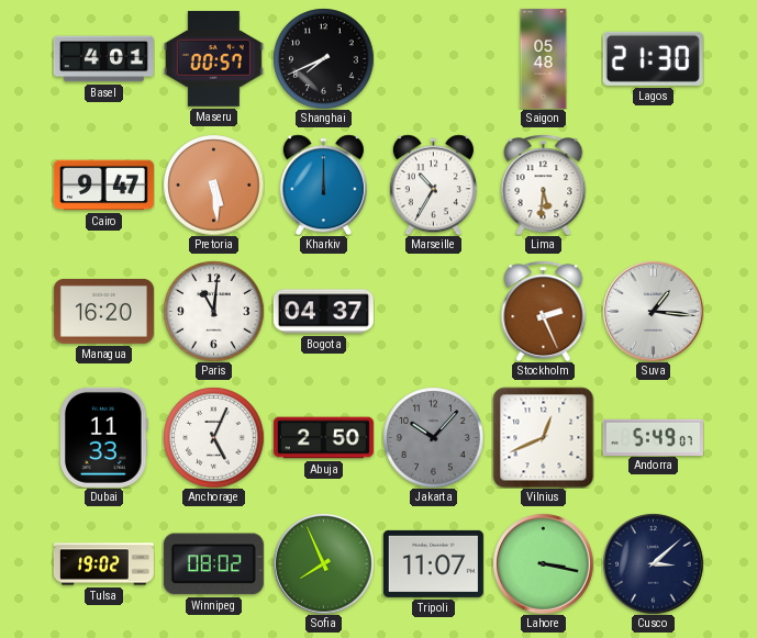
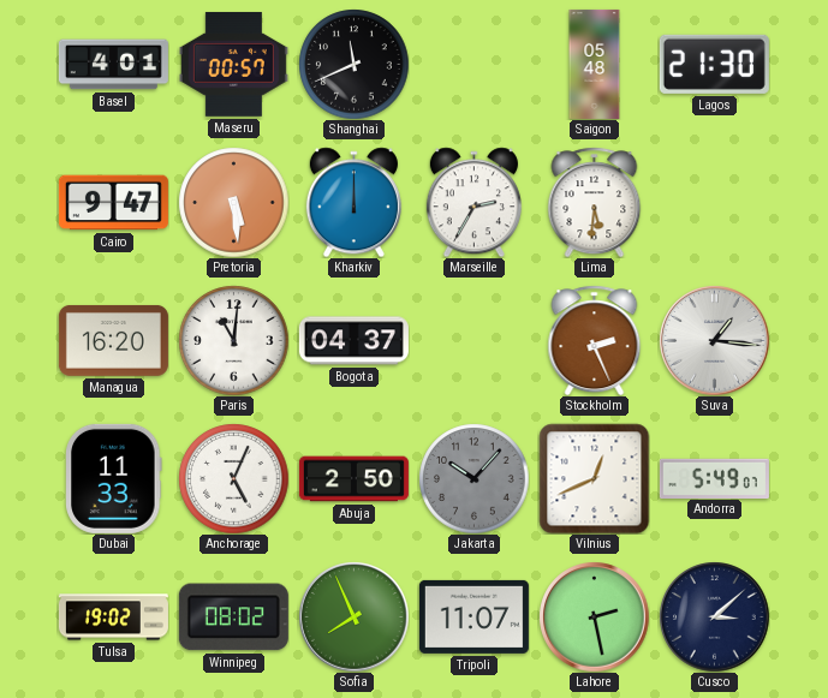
Shanghai: 7:41 -> 11:41
Marseille: 10:35 -> 2:35
Lahore: 3:17 -> 2:28
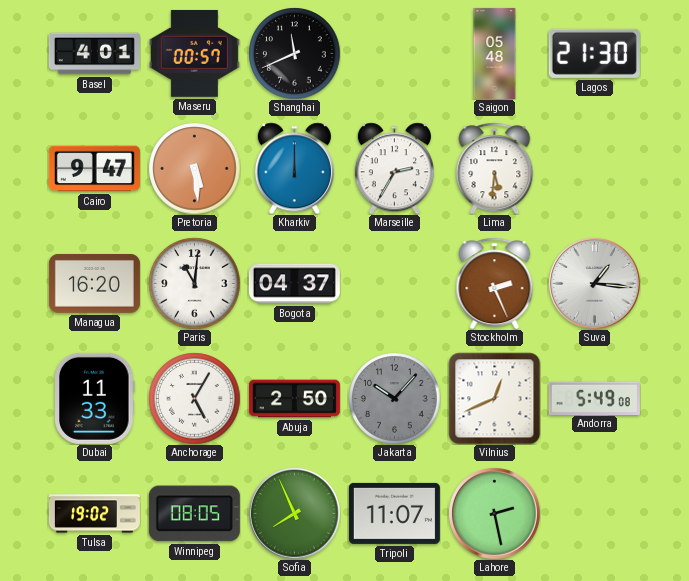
Anchorage: 5:04 -> 5:05
Andorra: 5:49:07 -> 5:49:08
Winnipeg: 08:02 -> 08:05
Cusco: 3:08 -> none
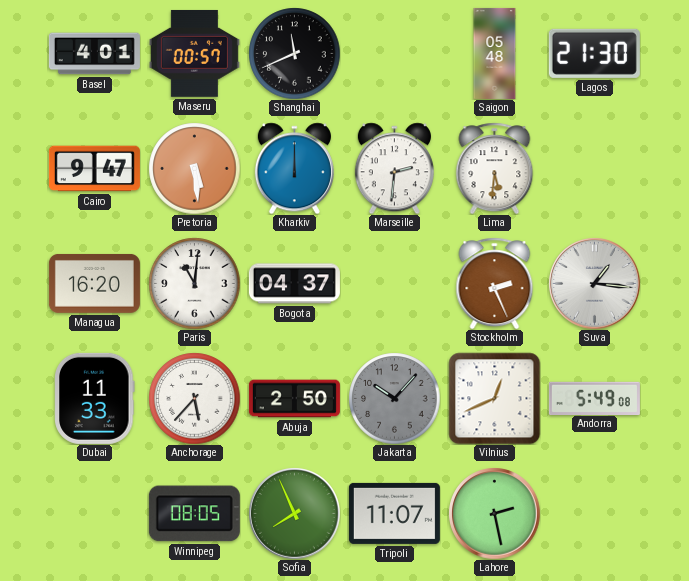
Marseille: 2:35 -> 2:31
Anchorage: 5:05 -> 5:37
Tulsa: 19:02 -> none
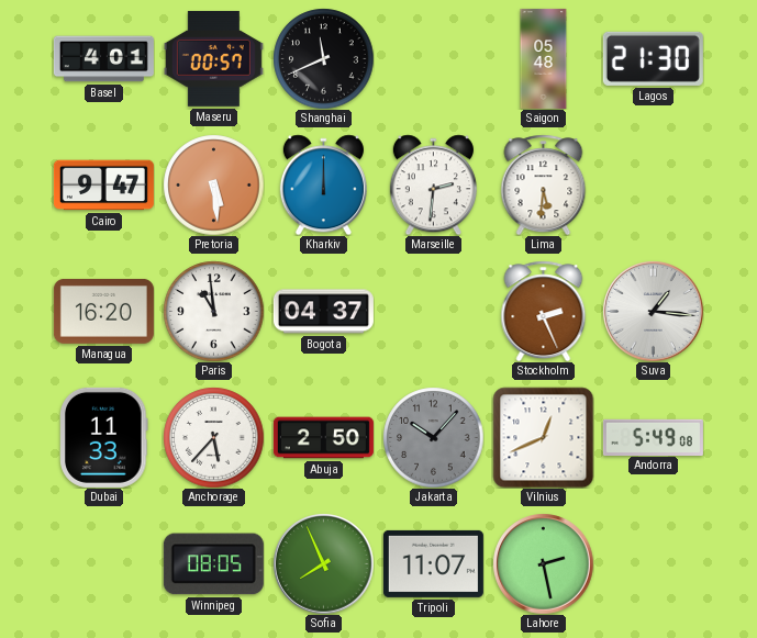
Paris: 11:01 -> 10:59
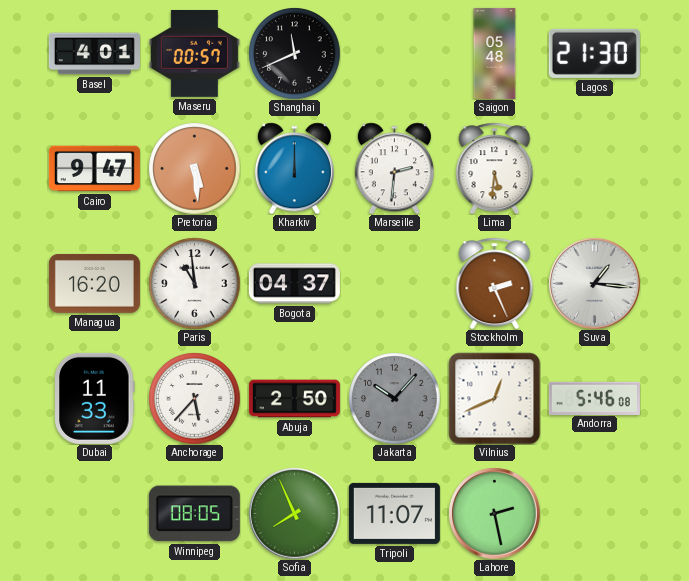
Andorra: 5:49 -> 5:46
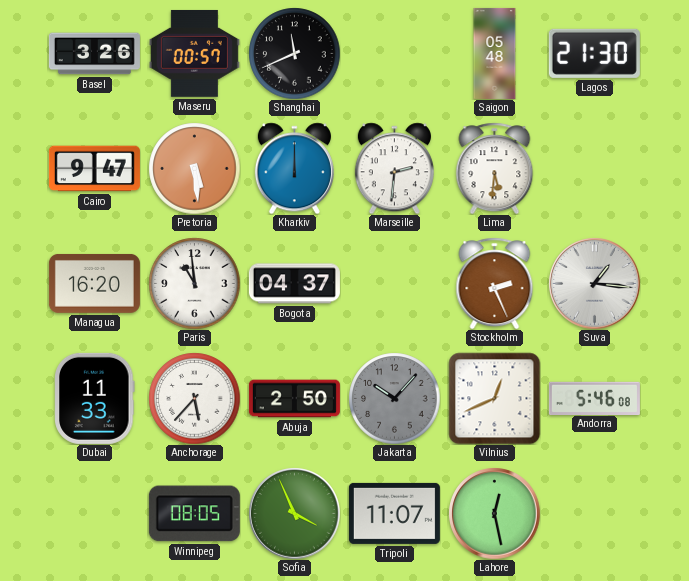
Basel: 4:01 -> 3:26
Sofia: 7:56 -> 3:56
Lahore: 2:28 -> 12:28
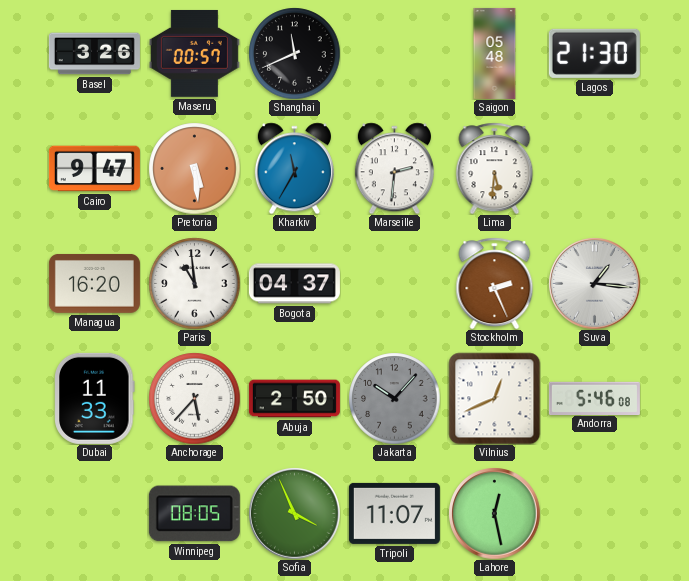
Kharkiv: 12:00 -> 11:35
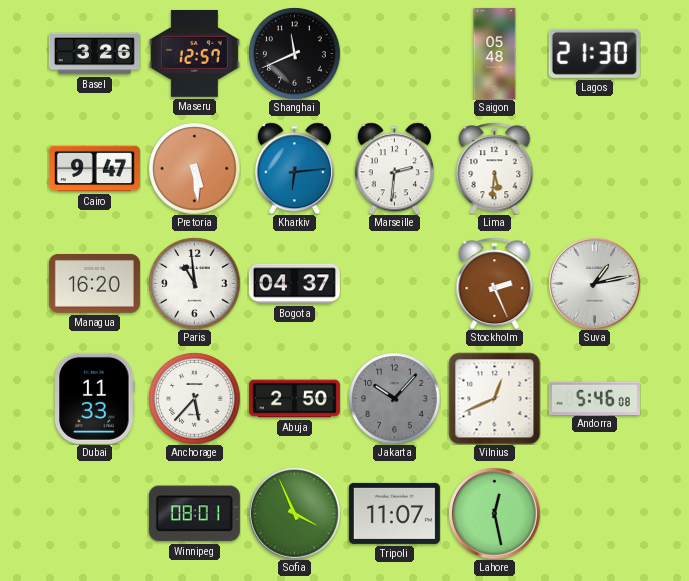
Maseru: 00:57 -> 12:57
Kharkiv: 11:35 -> 6:14
Suva: 1:16 -> 1:13
Winnipeg: 08:05 -> 08:01
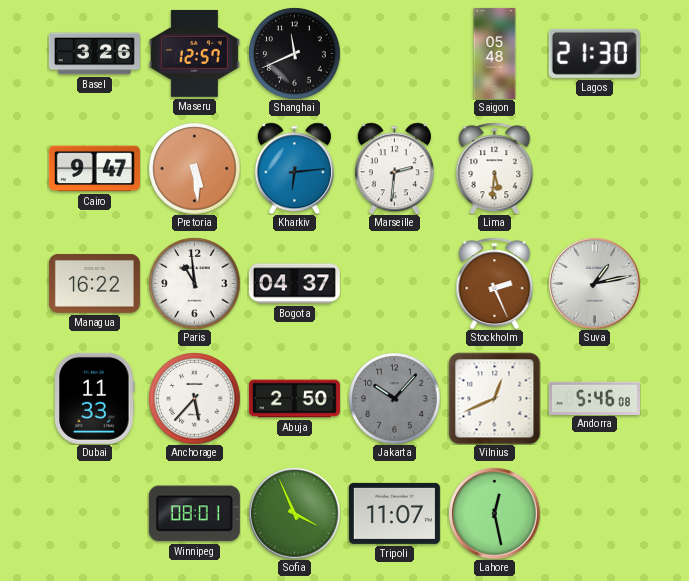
Managua: 16:20 -> 16:22
